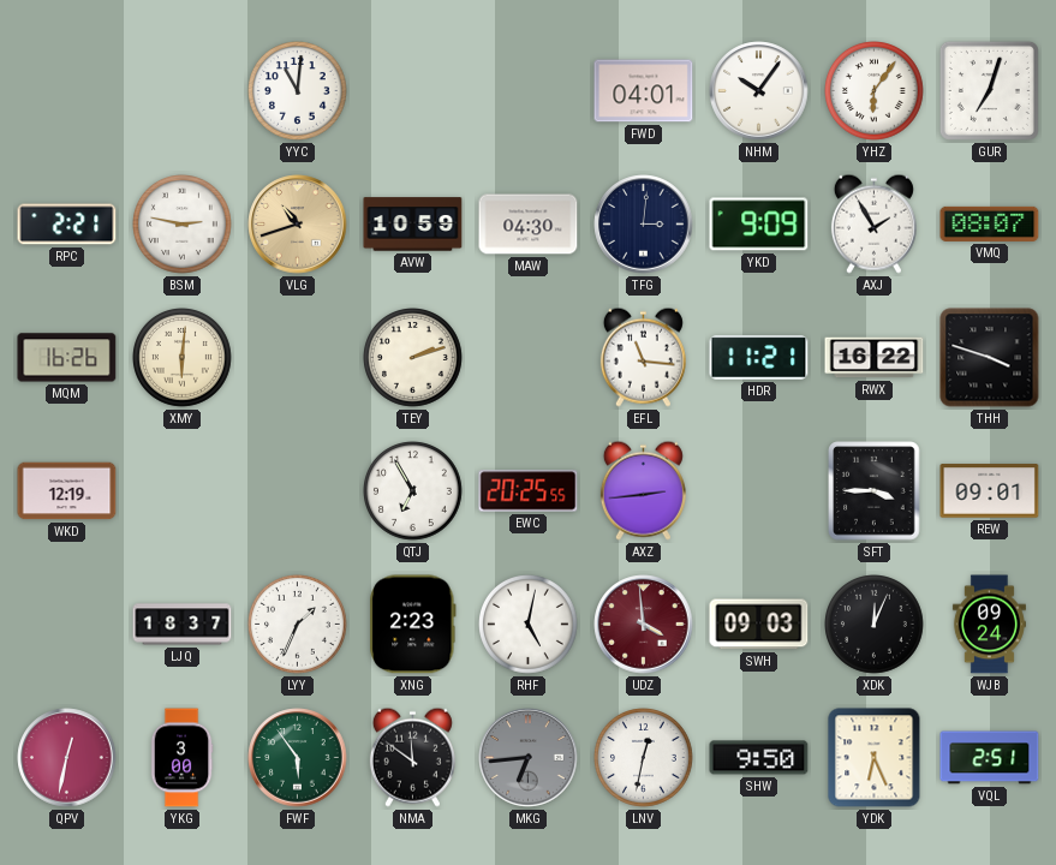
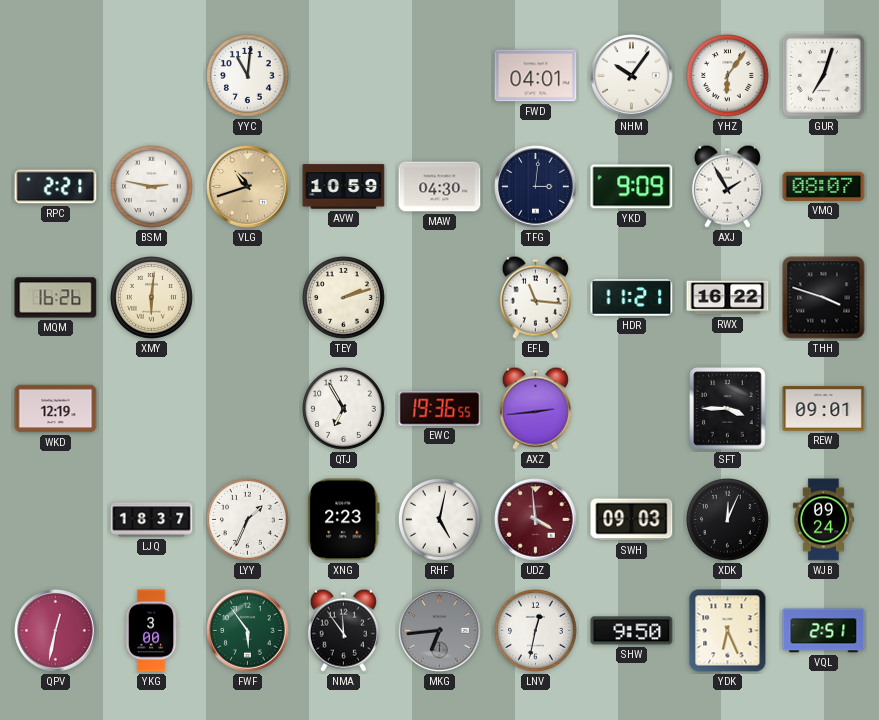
EWC: 20:25 -> 19:36
NMA: 11:51 -> 11:54
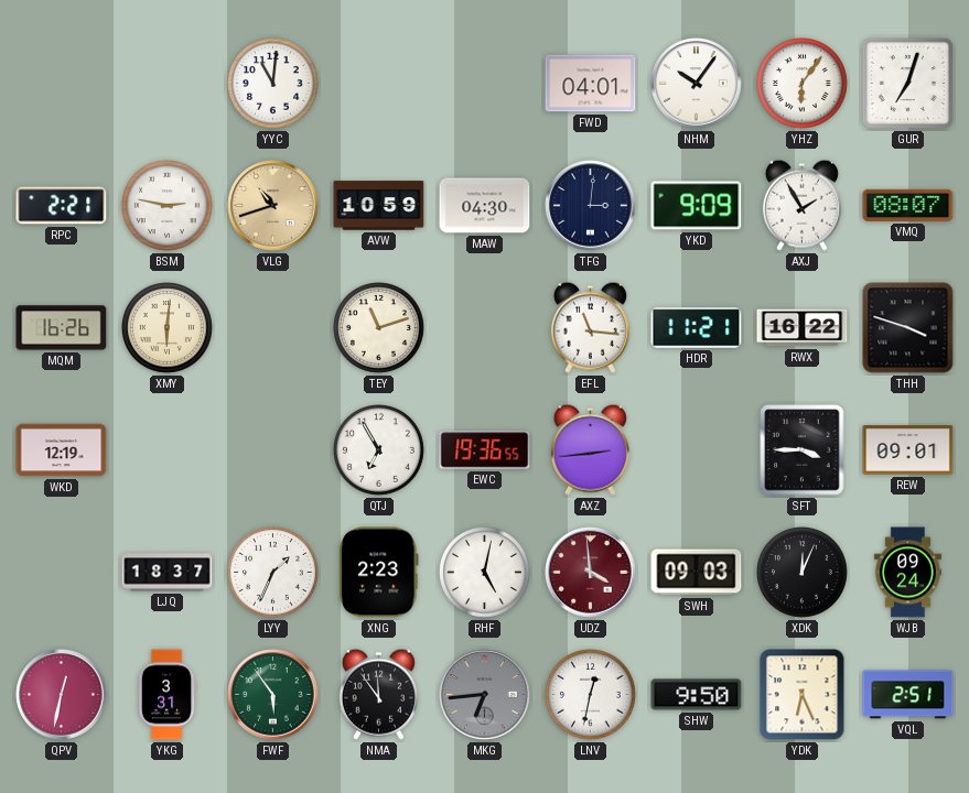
TEY: 2:12 -> 11:12
YKG: 3:00 -> 3:31
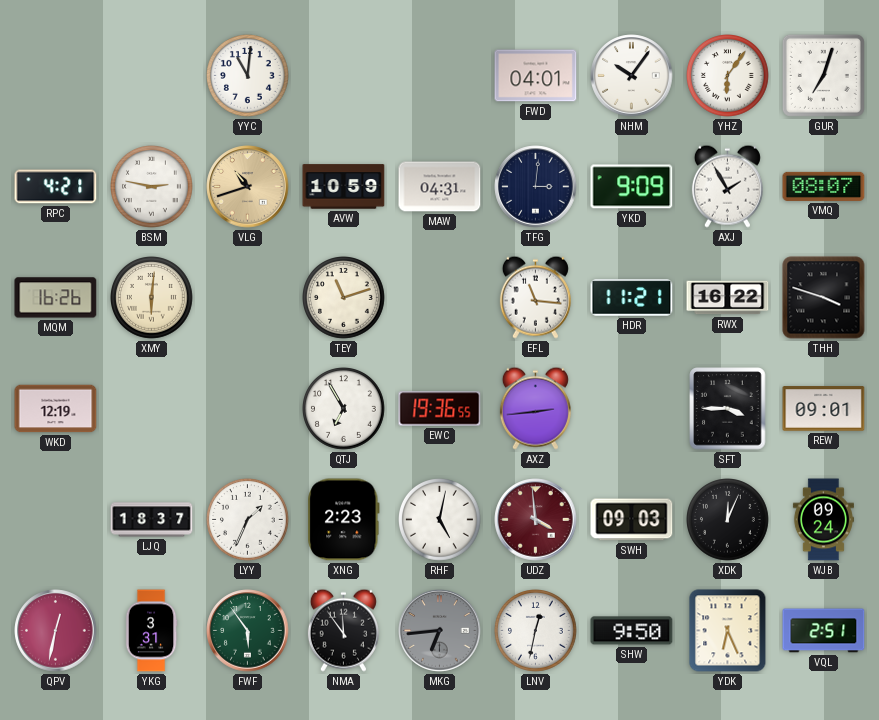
RPC: 2:21 -> 4:21
MAW: 04:30 -> 04:31
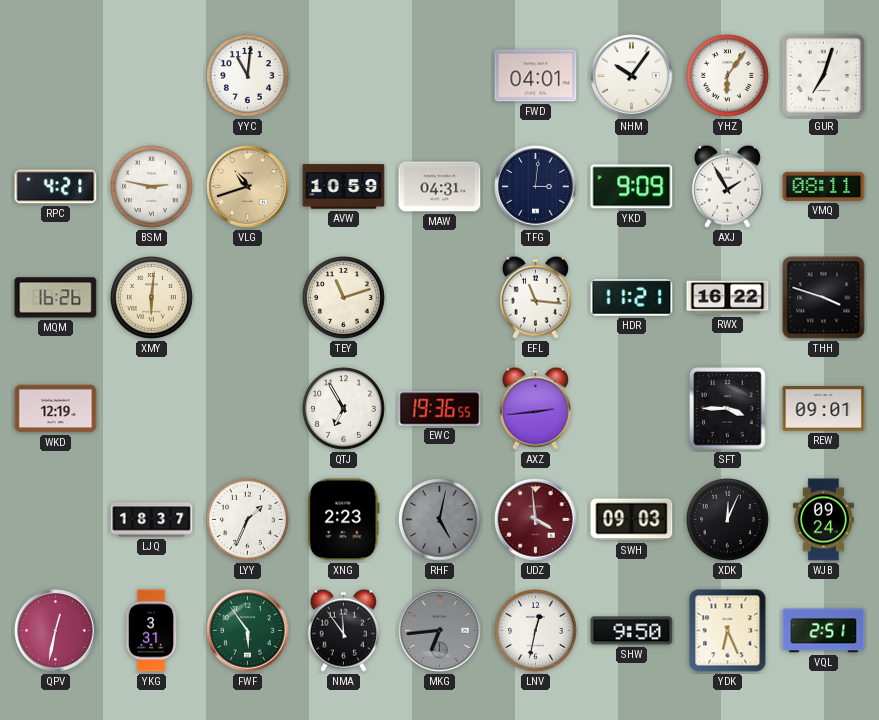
VMQ: 08:07 -> 08:11
RHF dial: white -> grey
